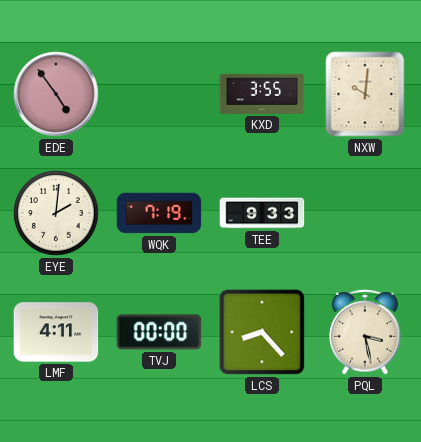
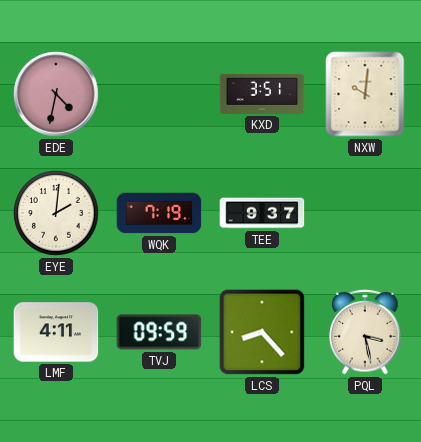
EDE: 4:54 -> 4:32
KXD: 3:55 -> 3:51
TEE: 9:33 -> 9:37
TVJ: 00:00 -> 09:59
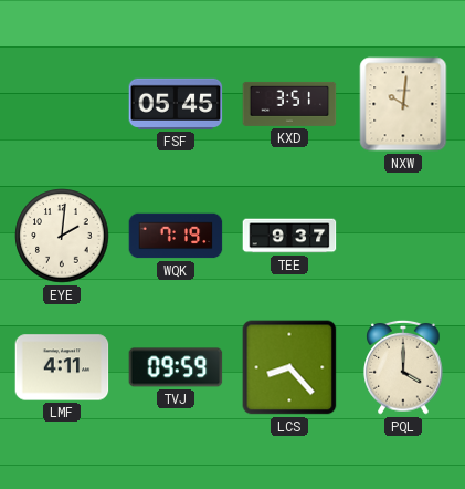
EDE: 4:32 -> none
FSF: none -> 05:45
PQL: 3:28 -> 4:00
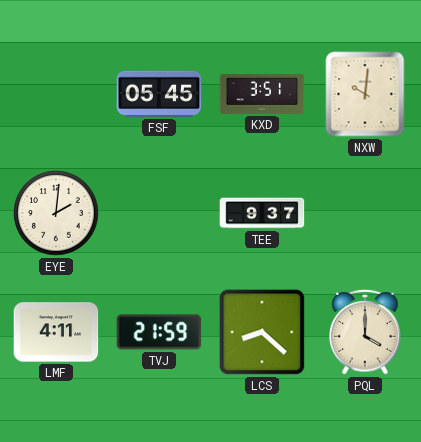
WQK: 7:19 -> none
TVJ: 09:59 -> 21:59
LCS: 8:23 -> 8:22
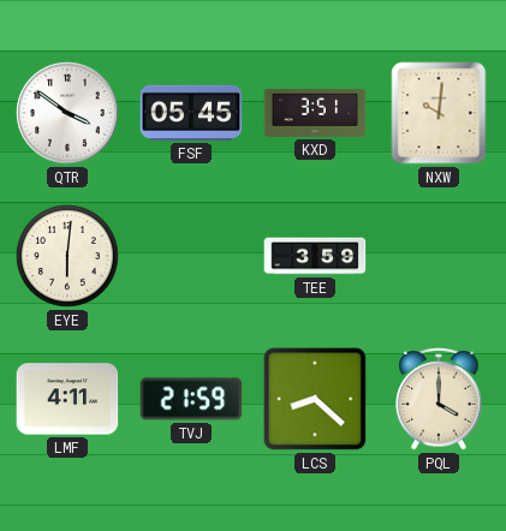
QTR: none -> 3:51
EYE: 2:01 -> 6:01
TEE: 9:37 -> 3:59
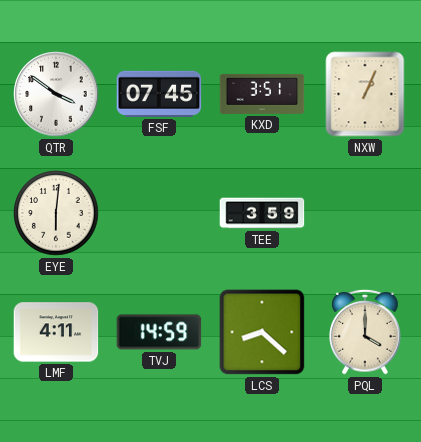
FSF: 05:45 -> 07:45
NXW: 10:01 -> 1:04
TVJ: 21:59 -> 14:59
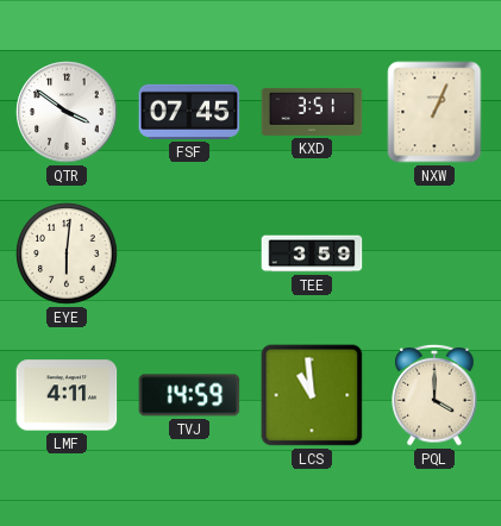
LCS: 8:22 -> 10:59
